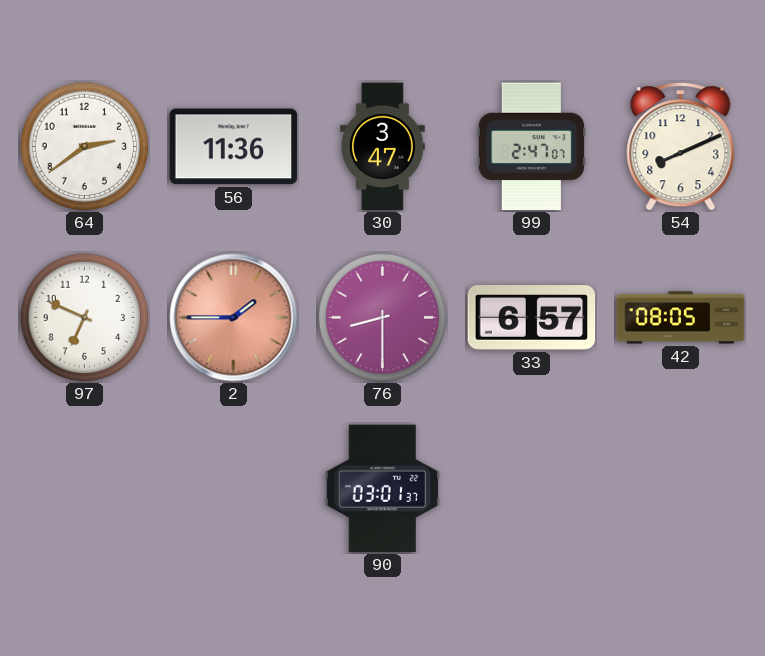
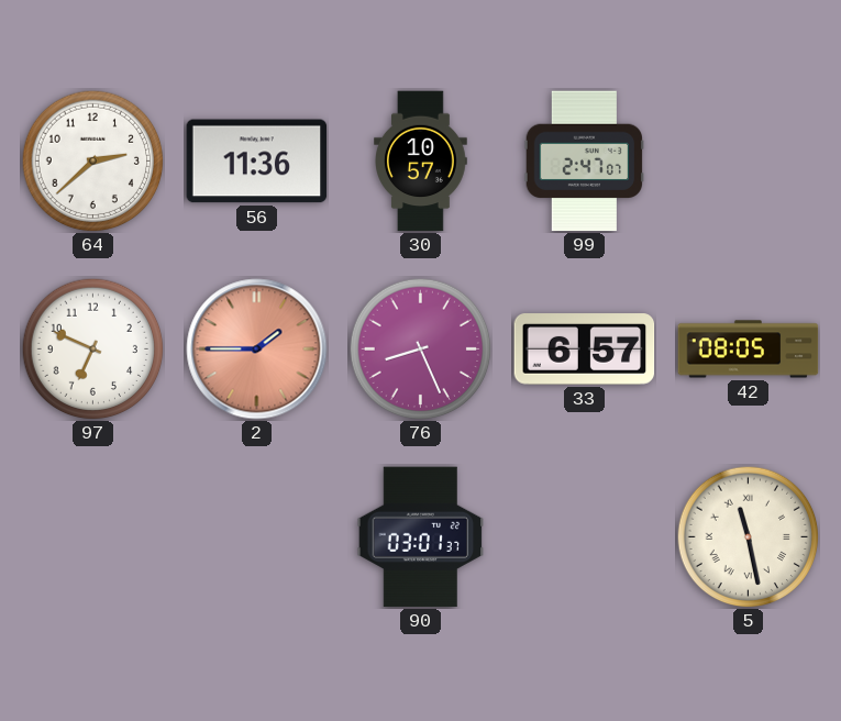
64: 2:39 -> 2:38
30: 3:47 -> 10:57
54: 8:11 -> none
76: 8:30 -> 8:26
5: none -> 11:28
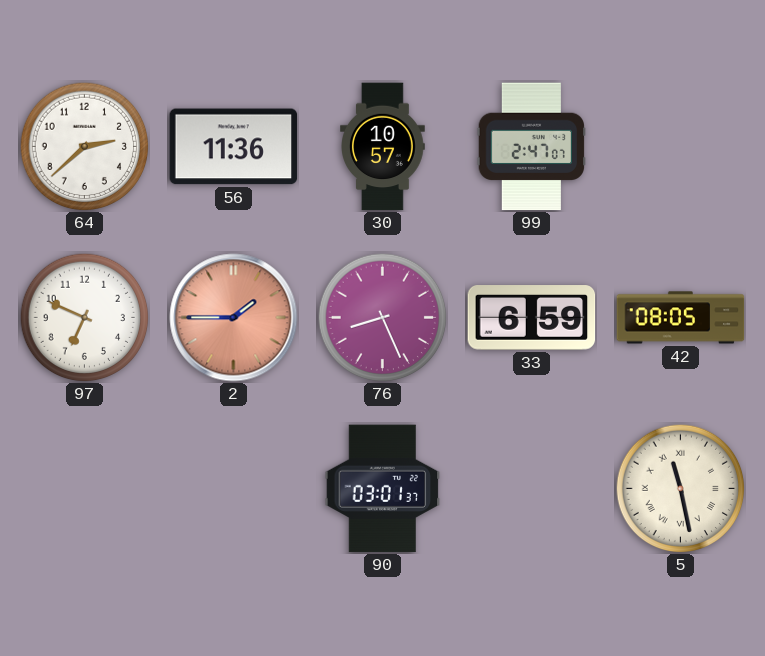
33: 6:57 -> 6:59
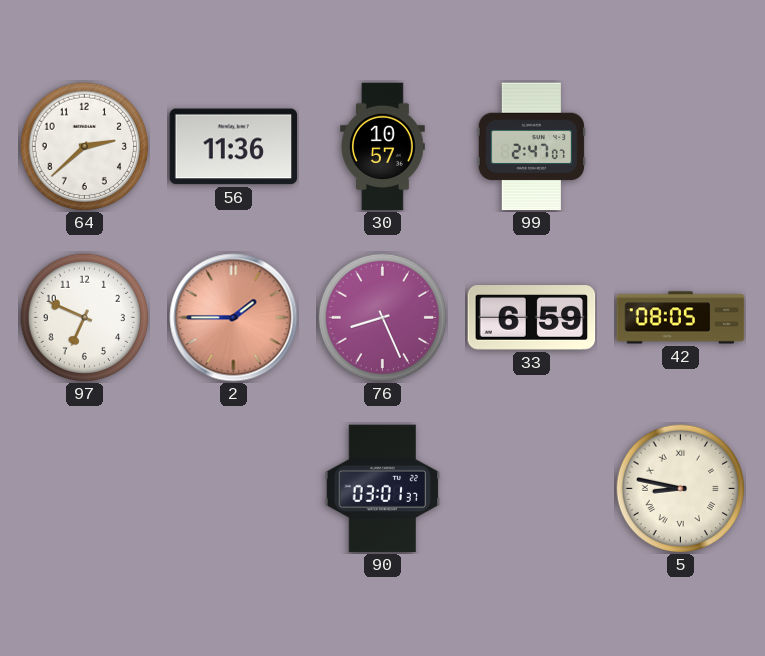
5: 11:28 -> 8:47
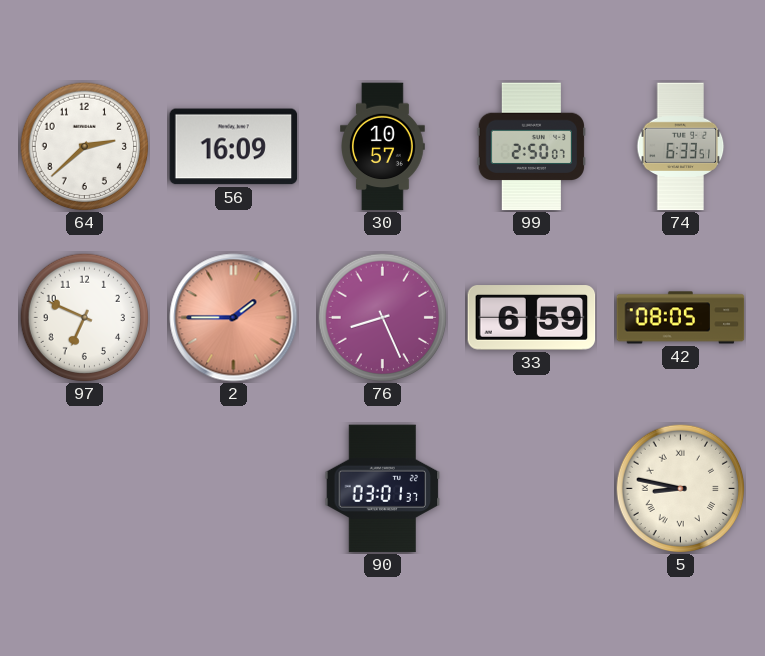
56: 11:36 -> 16:09
99: 2:47 -> 2:50
74: none -> 6:33
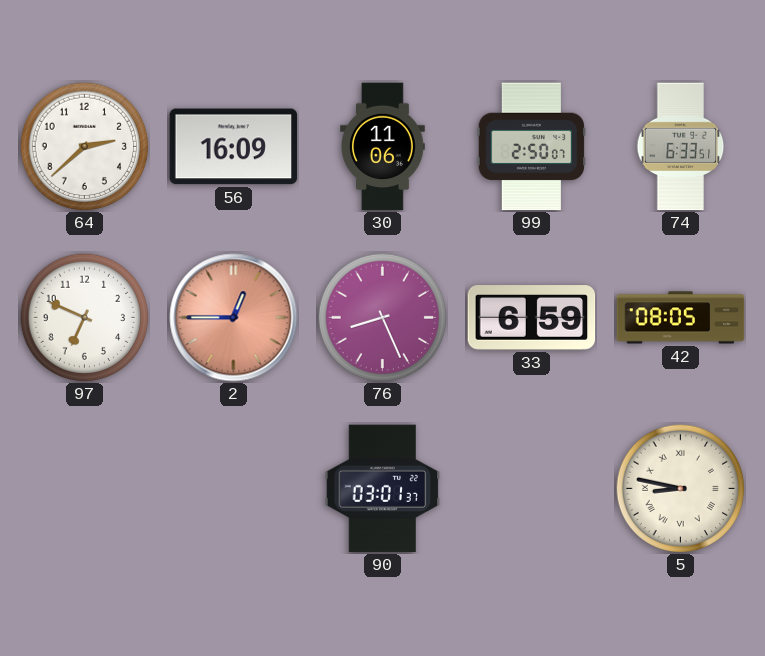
30: 10:57 -> 11:06
2: 1:45 -> 12:45
